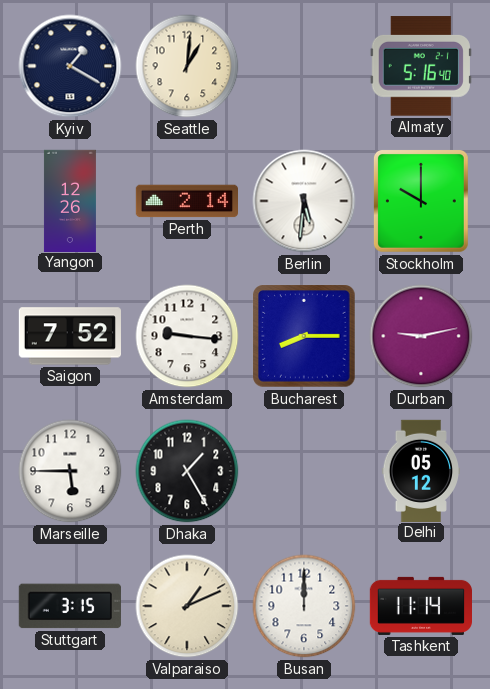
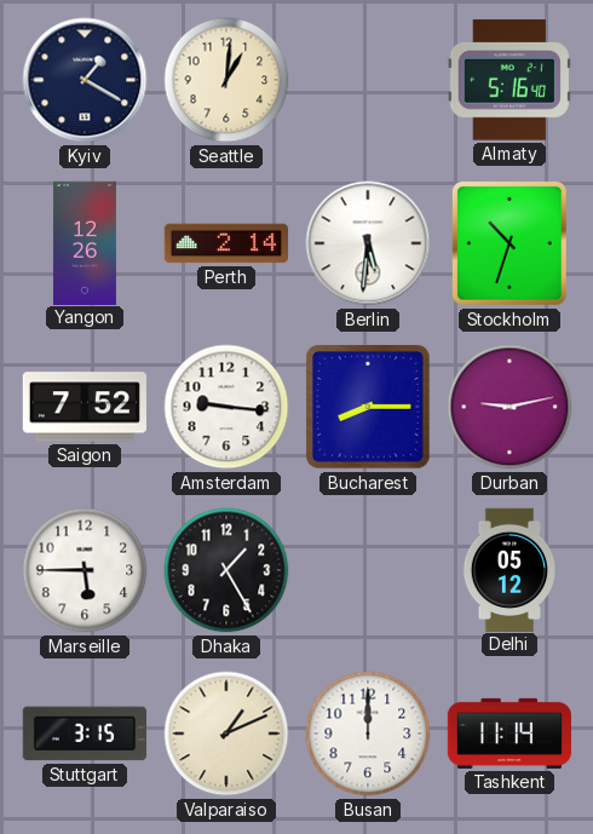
Stockholm: 10:00 -> 10:33
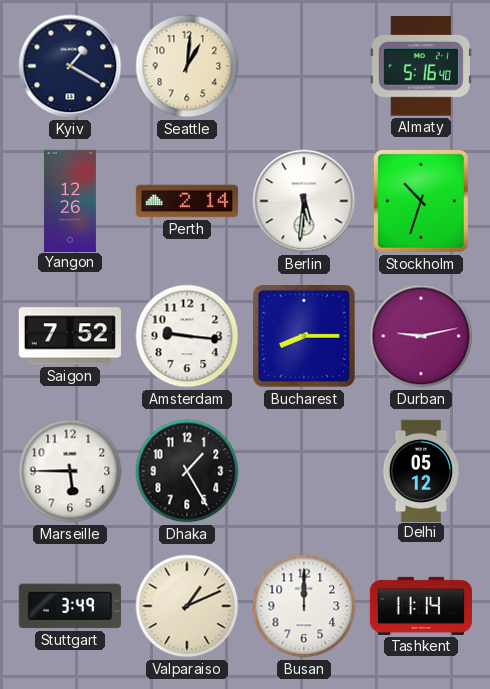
Stuttgart: 3:15 -> 3:49
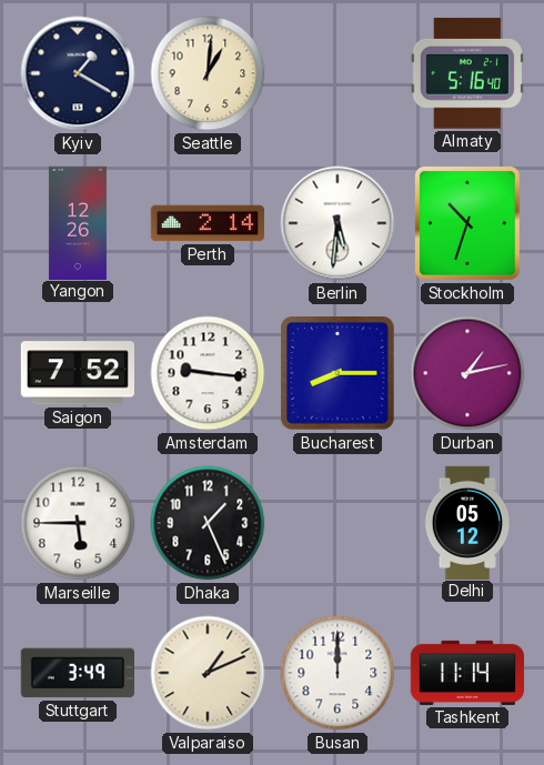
Durban: 9:13 -> 1:13
Dhaka: 1:25 -> 1:26
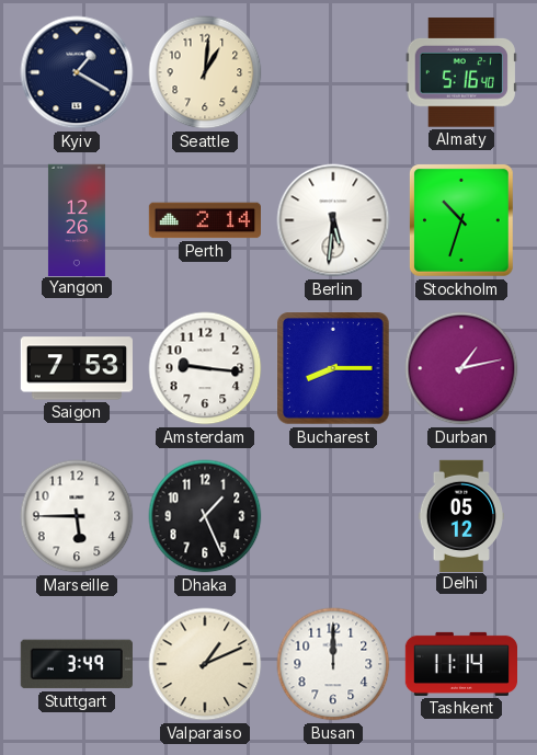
Saigon: 7:52 -> 7:53
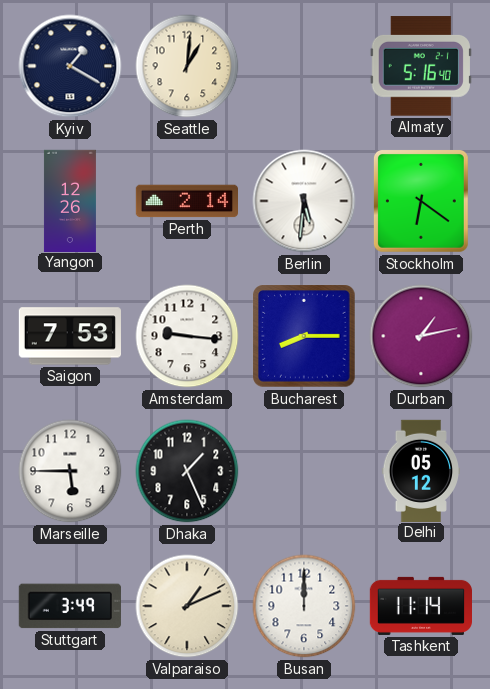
Stockholm: 10:33 -> 6:21
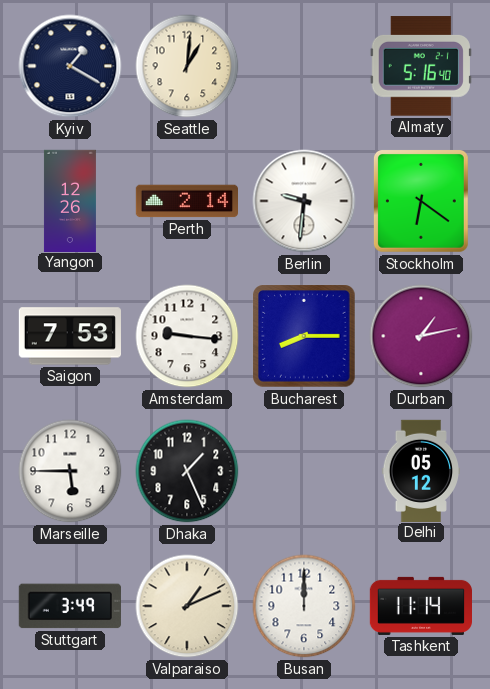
Berlin: 5:31 -> 9:31
